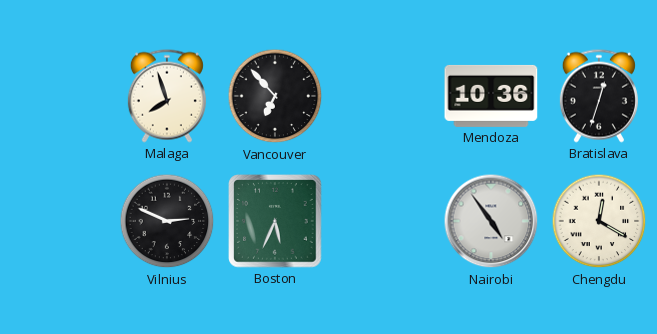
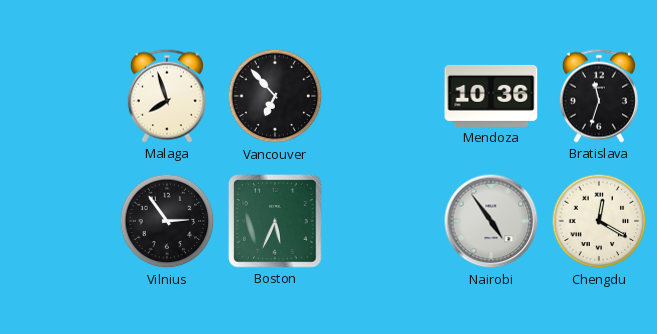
Bratislava: 12:33 -> 11:33
Vilnius: 2:49 -> 2:54
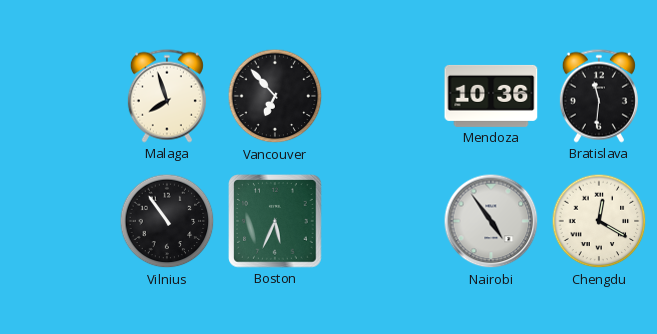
Bratislava: 11:33 -> 11:31
Vilnius: 2:54 -> 10:54
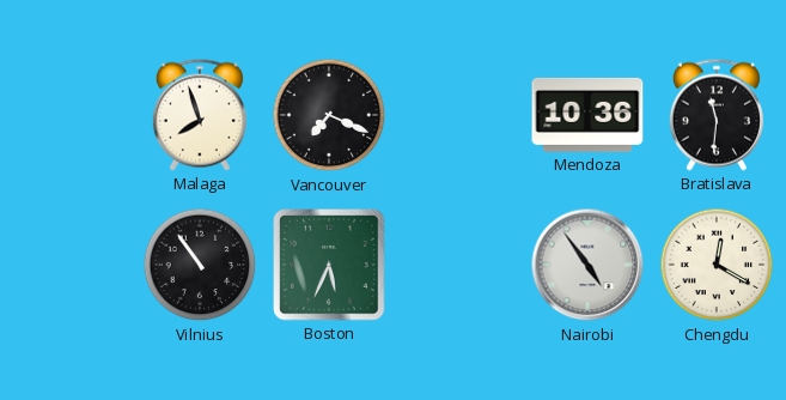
Vancouver: 6:53 -> 7:19
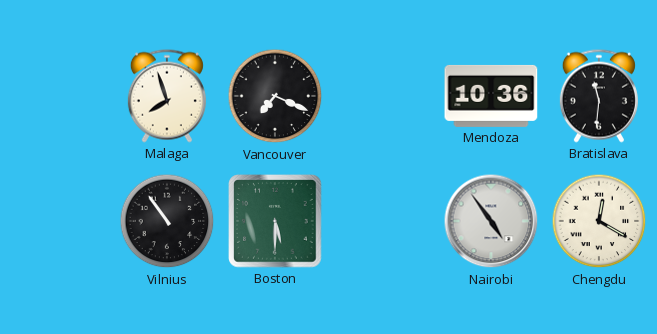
Boston: 5:34 -> 5:30
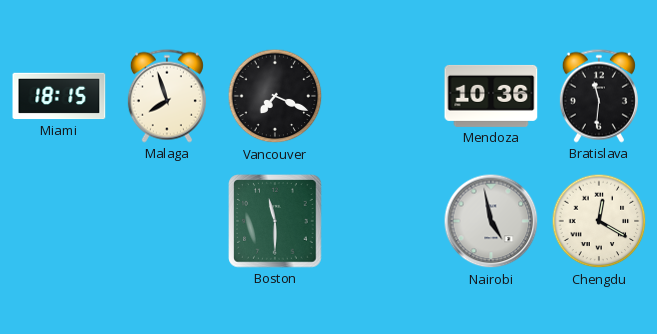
Miami: none -> 18:15
Vilnius: 10:54 -> none
Boston: 5:30 -> 11:30
Nairobi: 4:54 -> 4:58
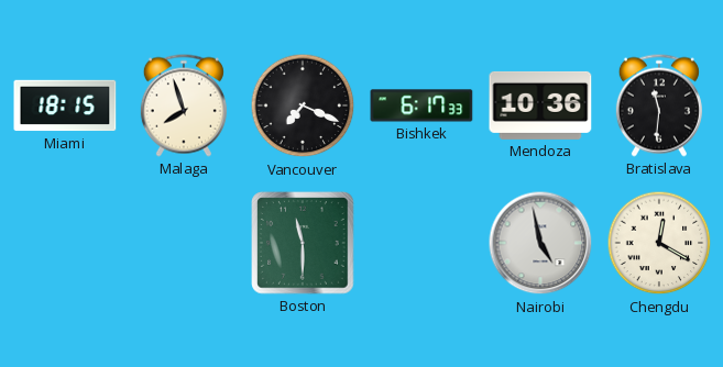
Bishkek: none -> 6:17
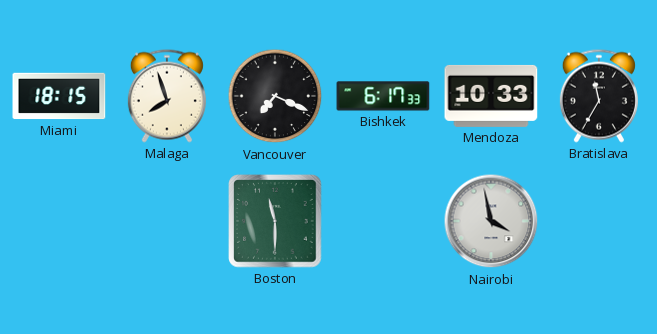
Mendoza: 10:36 -> 10:33
Bratislava: 11:31 -> 11:35
Nairobi: 4:58 -> 3:58
Chengdu: 12:20 -> none
